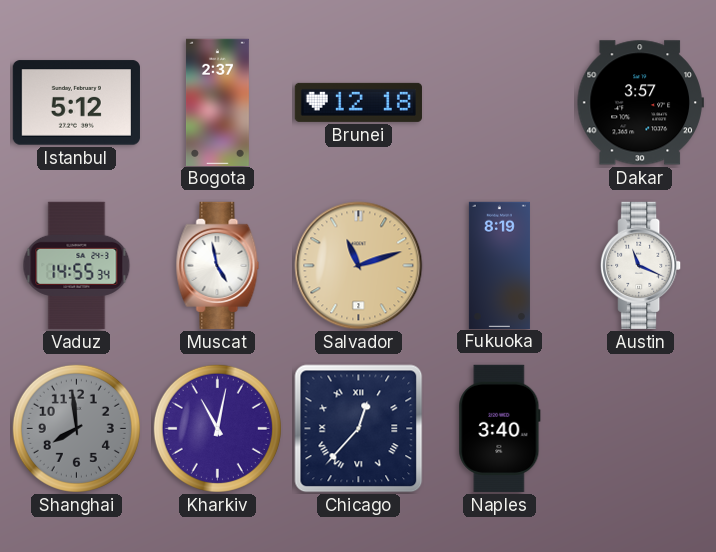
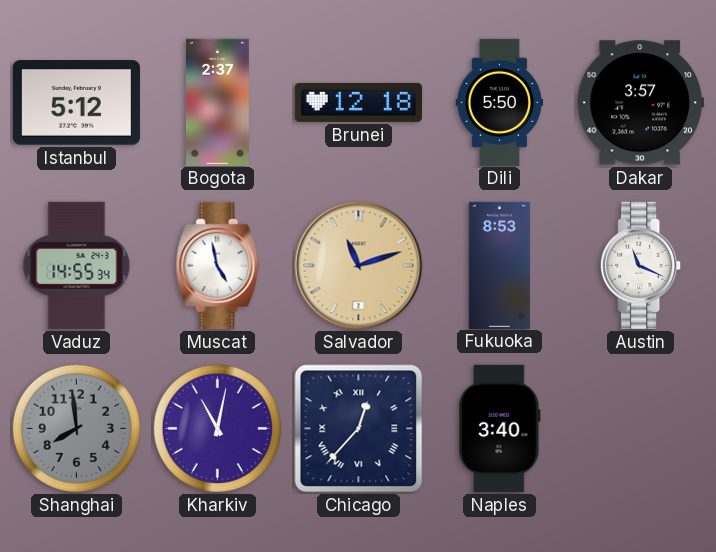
Dili: none -> 5:50
Fukuoka: 8:19 -> 8:53
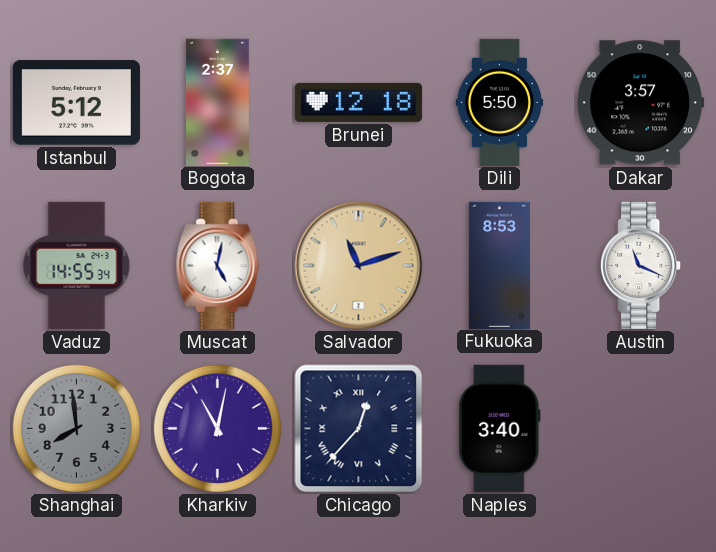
Muscat: 4:58 -> 5:02
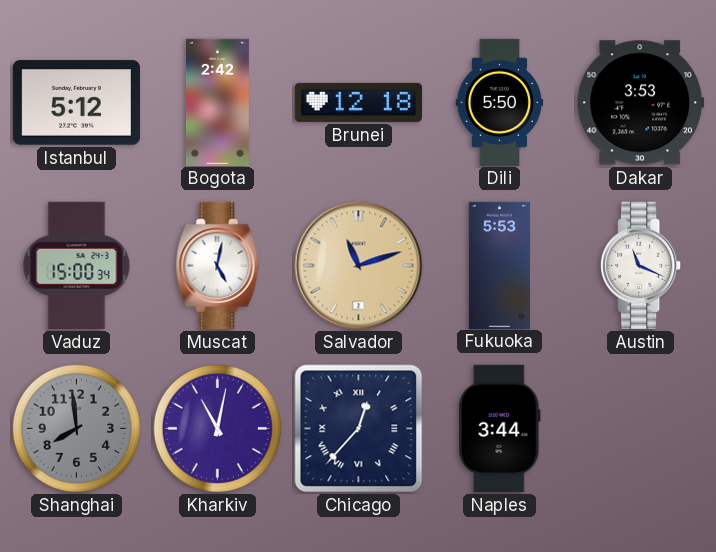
Bogota: 2:37 -> 2:42
Dakar: 3:57 -> 3:53
Vaduz: 14:55 -> 15:00
Fukuoka: 8:53 -> 5:53
Naples: 3:40 -> 3:44
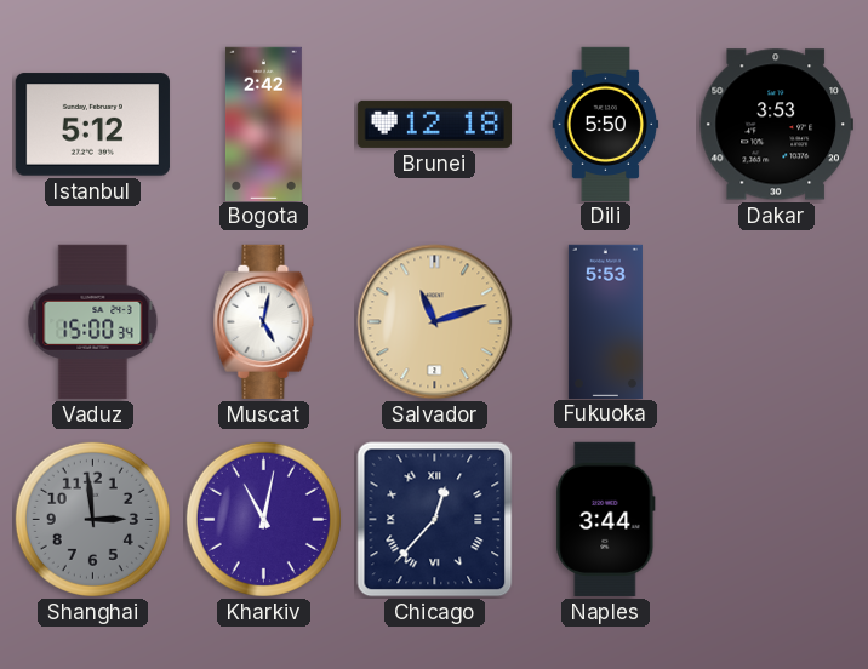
Austin: 11:19 -> none
Shanghai: 7:59 -> 2:59
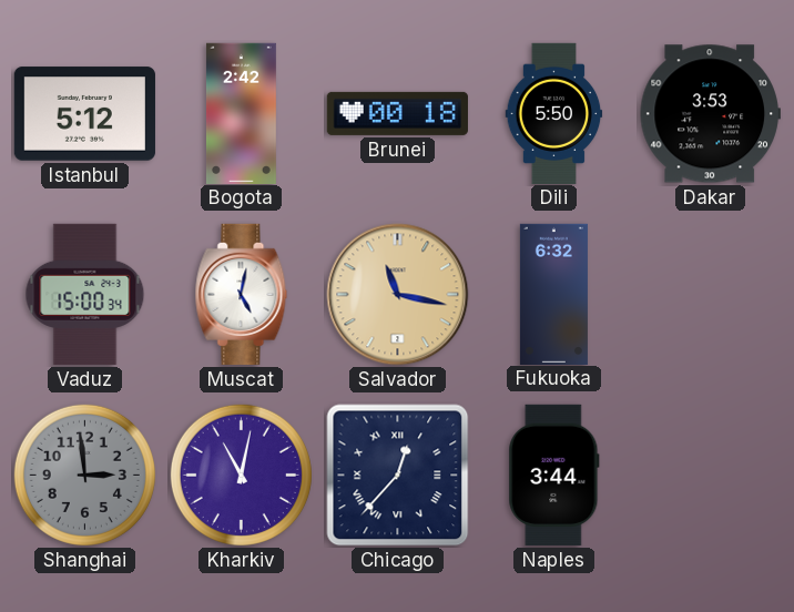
Brunei: 12:18 -> 00:18
Salvador: 11:12 -> 11:17
Fukuoka: 5:53 -> 6:32
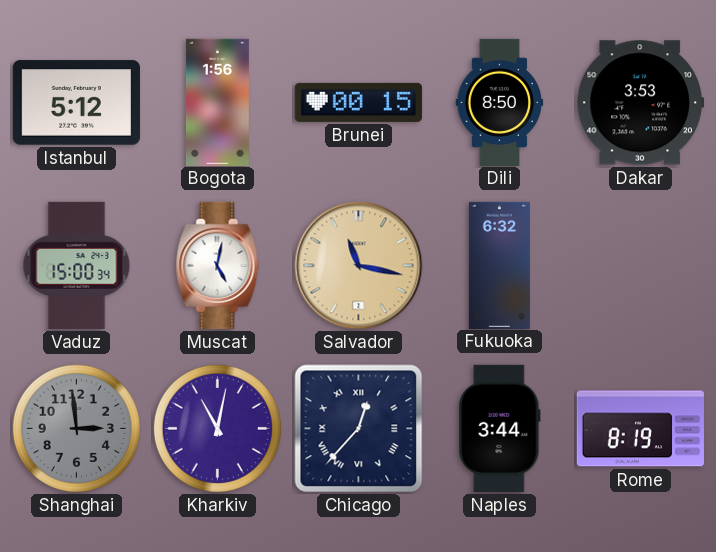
Bogota: 2:42 -> 1:56
Brunei: 00:18 -> 00:15
Dili: 5:50 -> 8:50
Rome: none -> 8:19
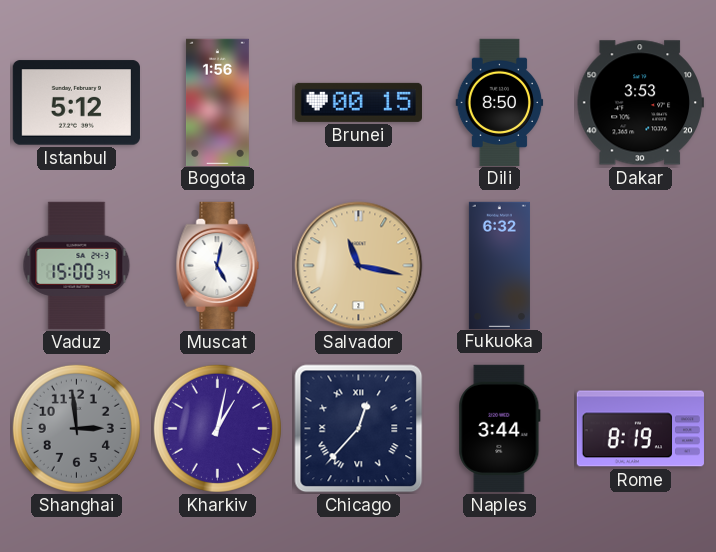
Kharkiv: 11:02 -> 1:02
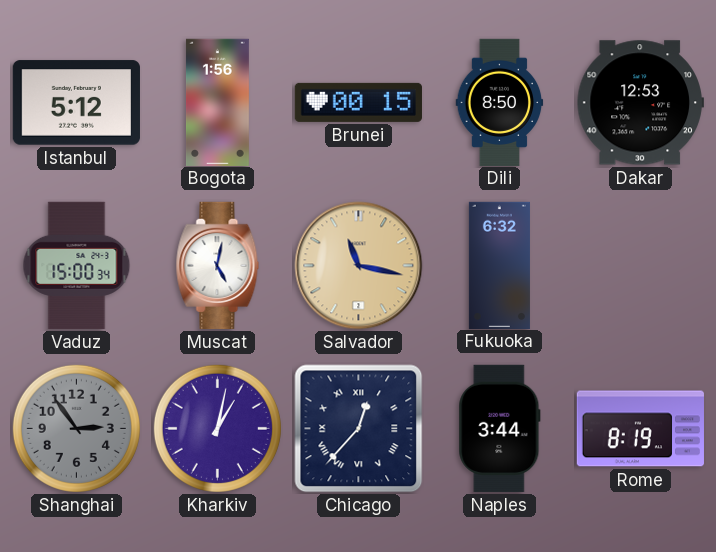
Dakar: 3:53 -> 12:53
Shanghai: 2:59 -> 2:54
